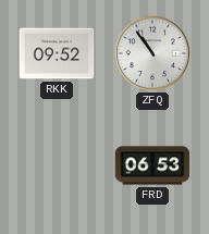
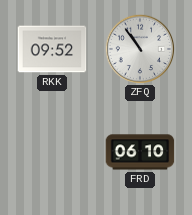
FRD: 06:53 -> 06:10
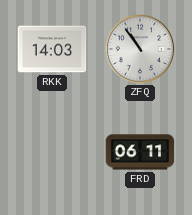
RKK: 09:52 -> 14:03
FRD: 06:10 -> 06:11
